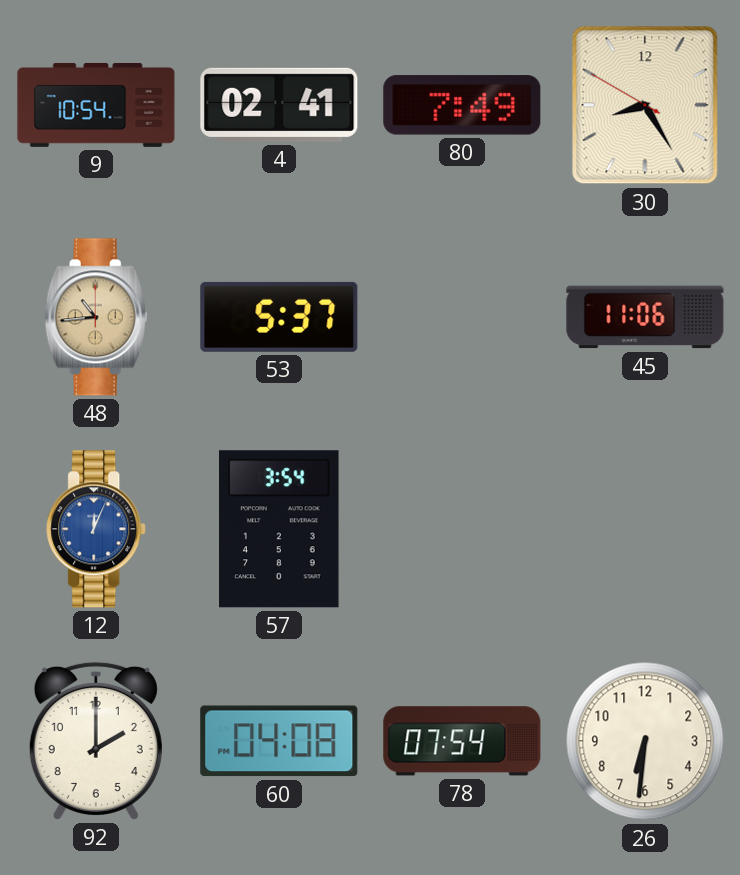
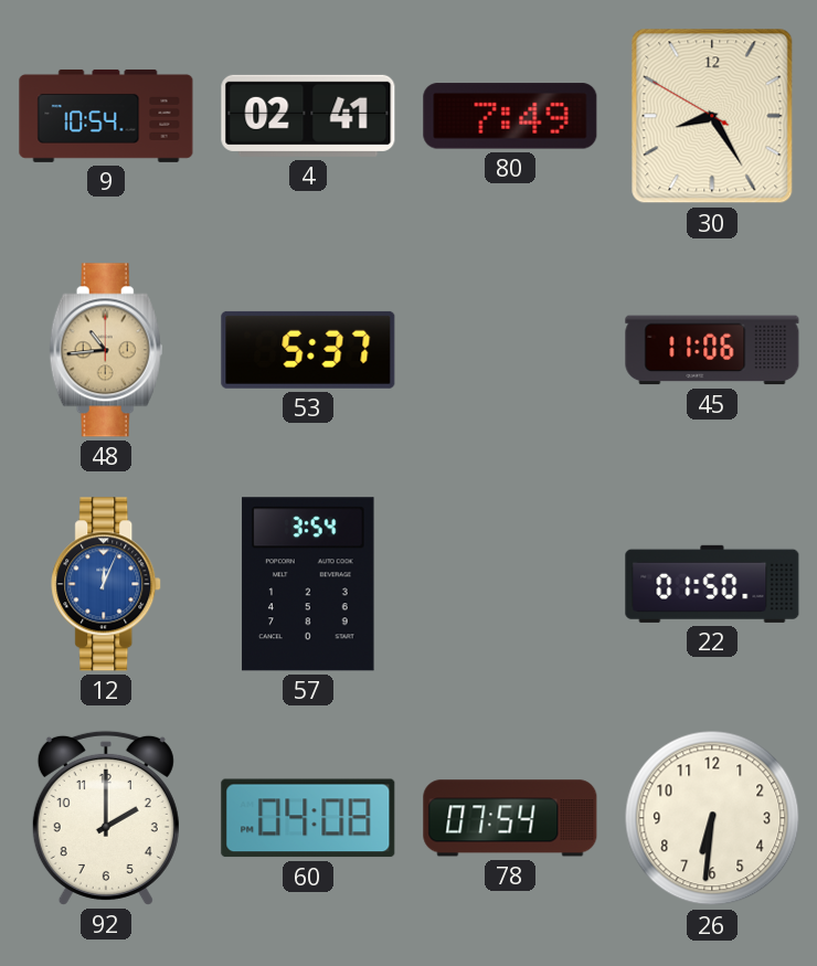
22: none -> 01:50
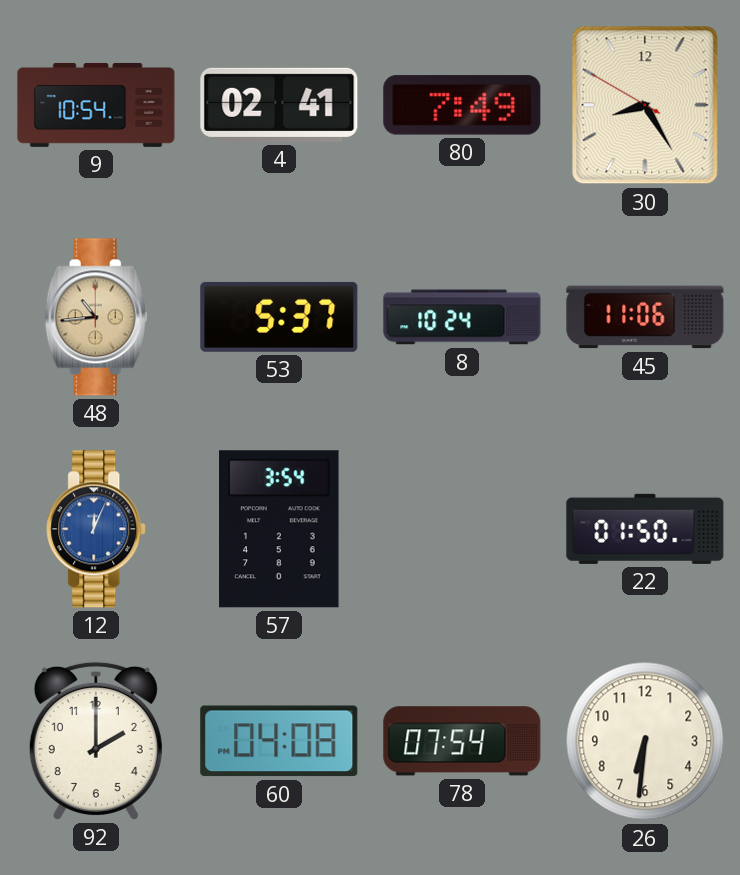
8: none -> 10:24
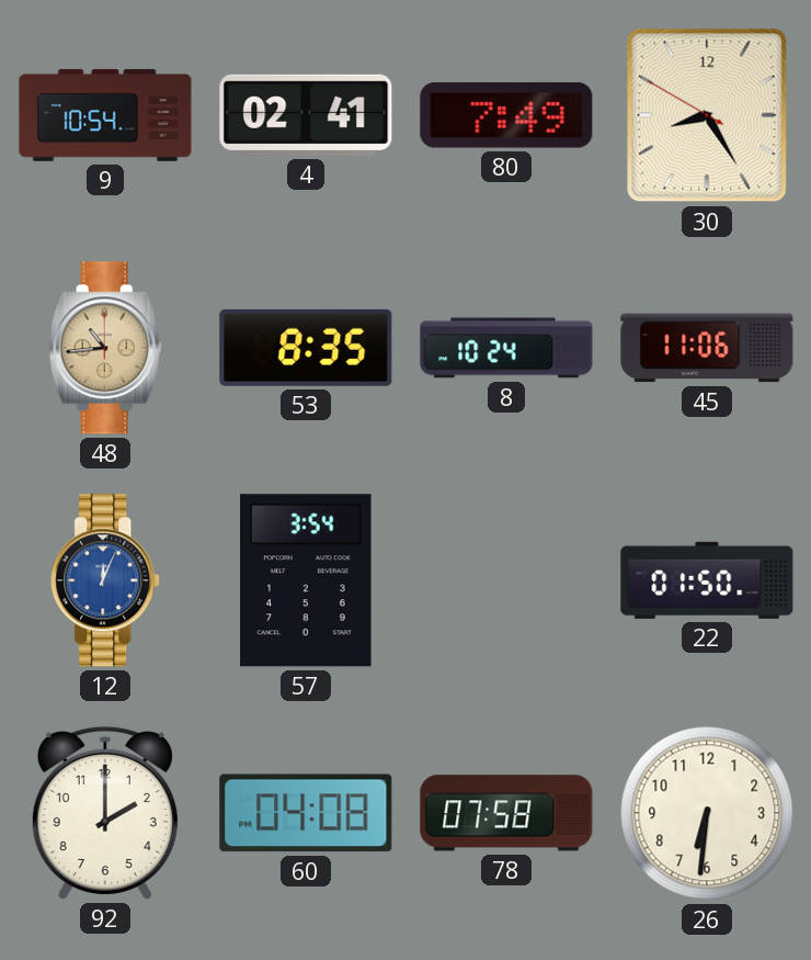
53: 5:37 -> 8:35
78: 07:54 -> 07:58
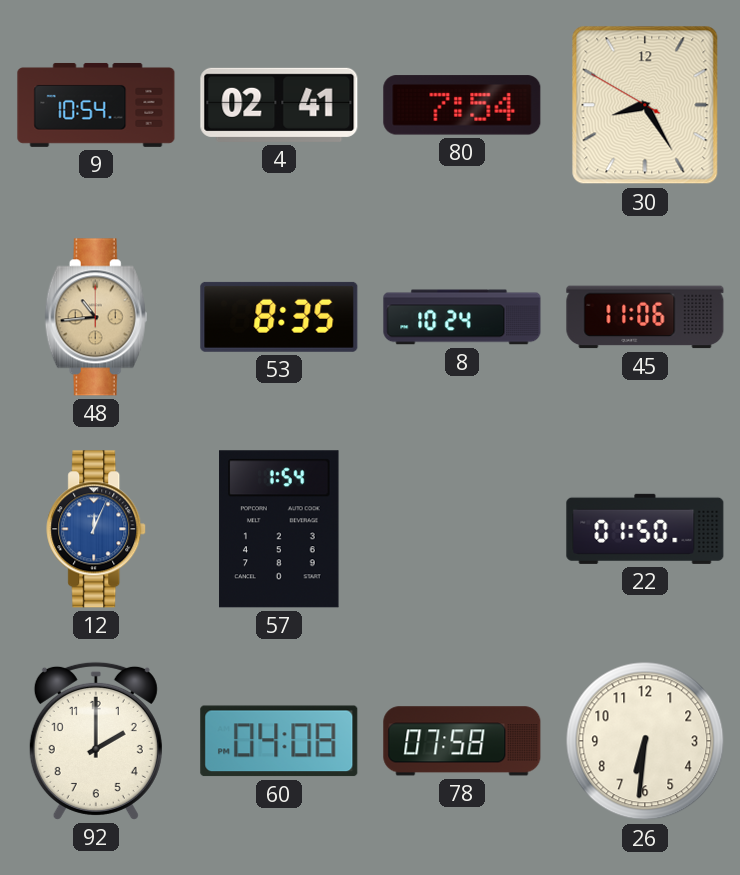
80: 7:49 -> 7:54
57: 3:54 -> 1:54
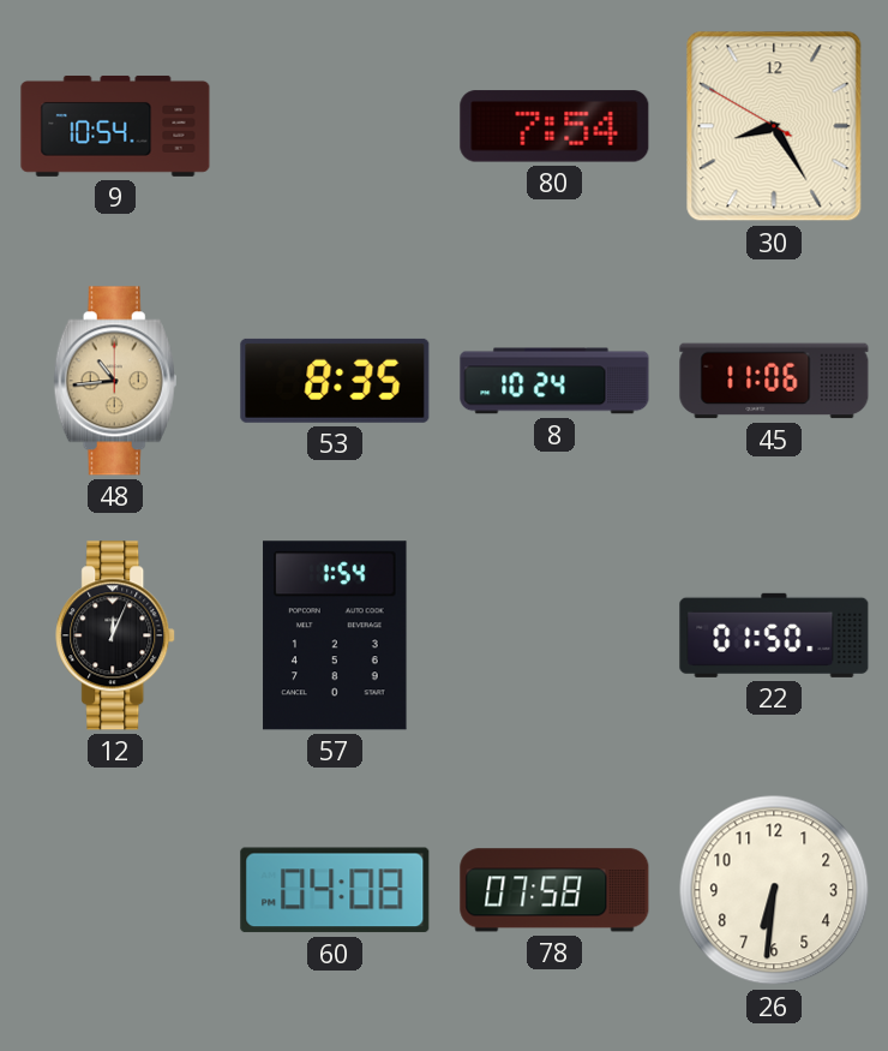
4: 02:41 -> none
12 dial: blue -> black
92: 2:00 -> none
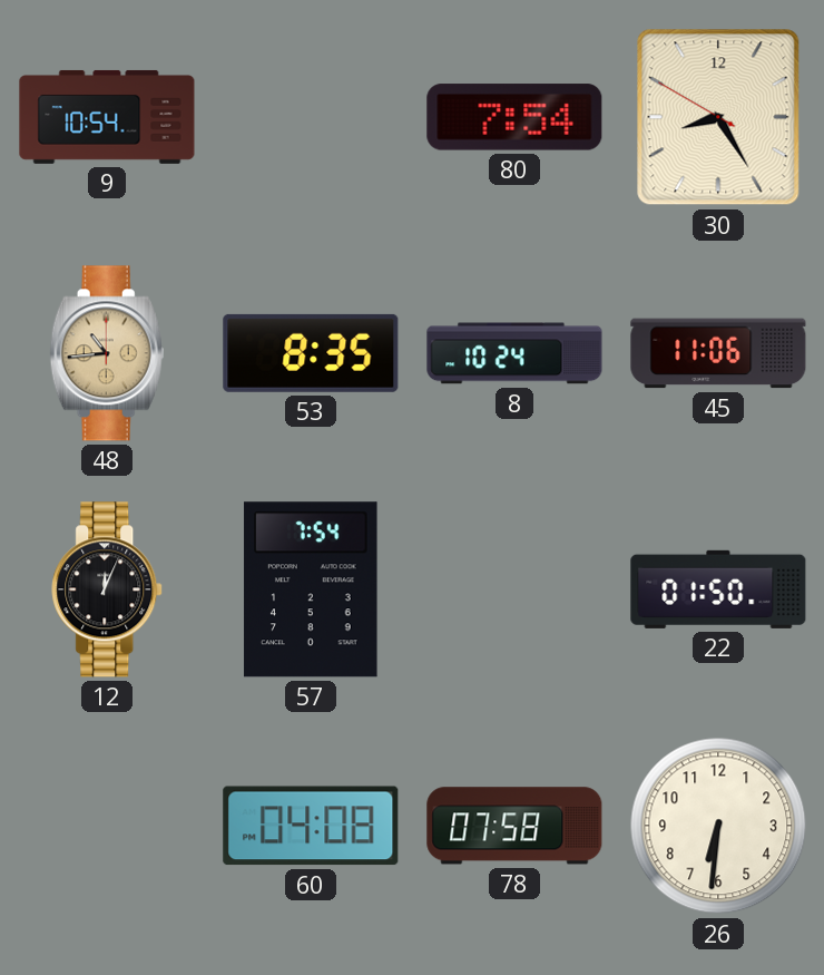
57: 1:54 -> 7:54
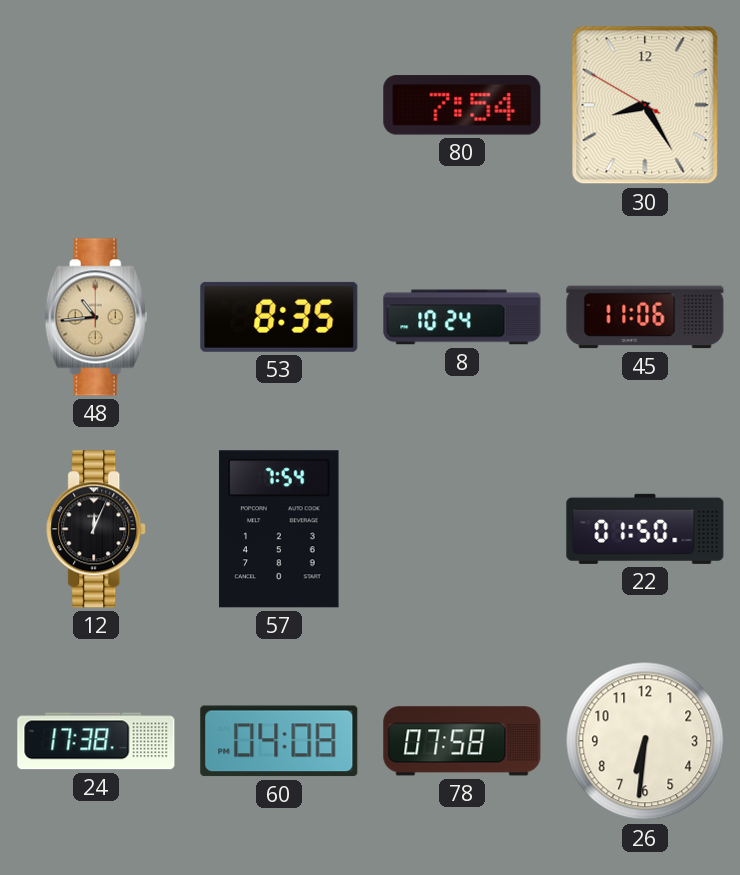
9: 10:54 -> none
24: none -> 17:38
